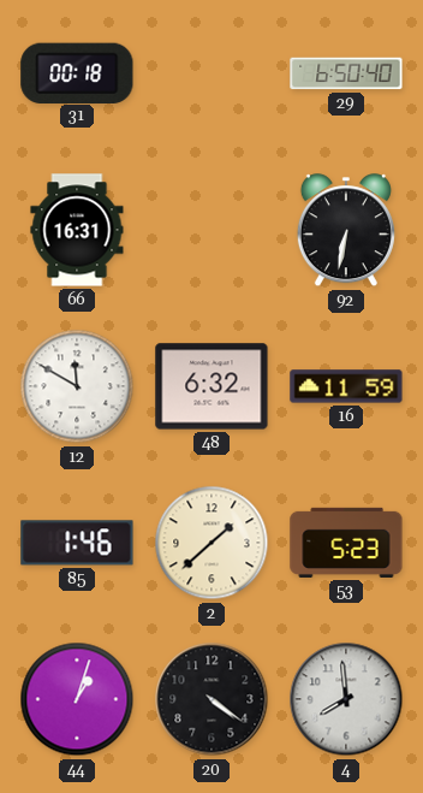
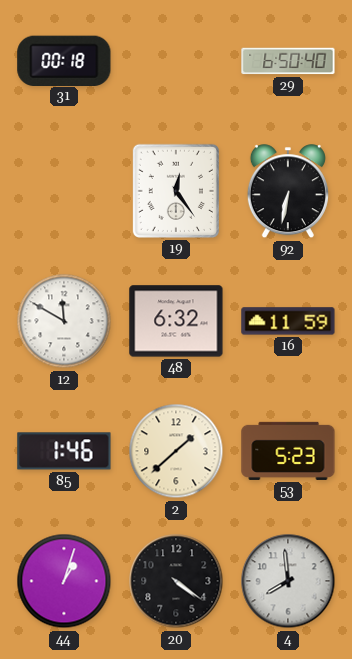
66: 16:31 -> none
19: none -> 12:24
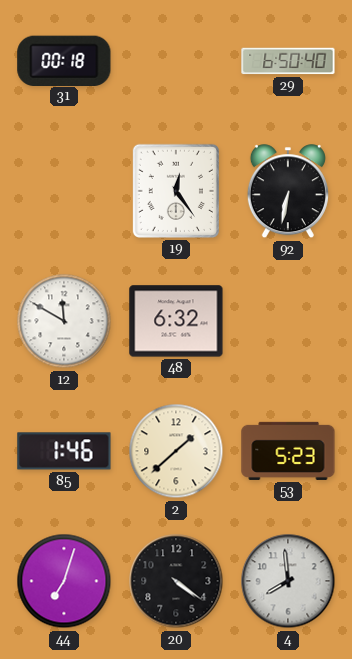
16: 11:59 -> none
44: 1:03 -> 7:03
